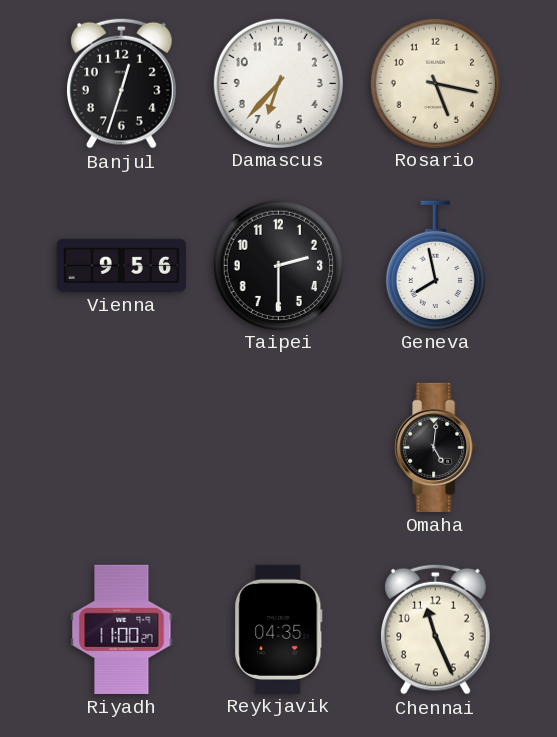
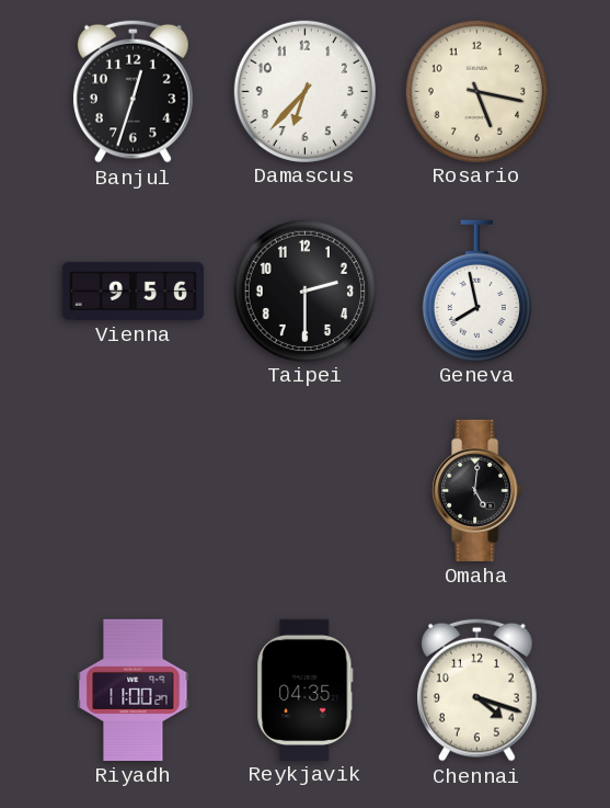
Chennai: 11:26 -> 4:18
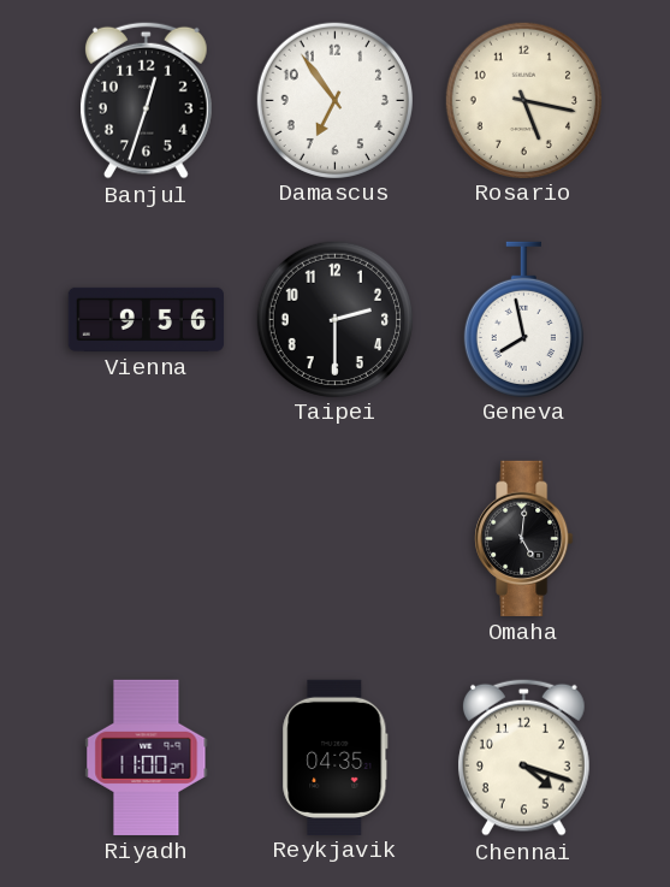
Damascus: 6:37 -> 6:54
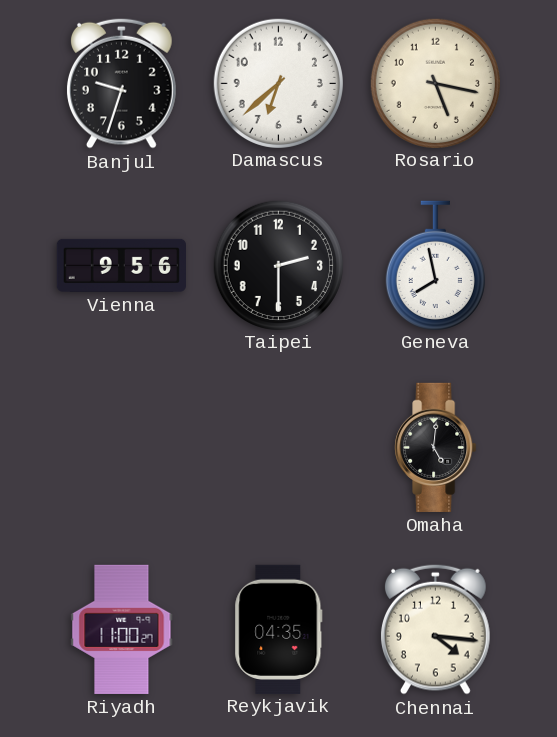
Banjul: 12:33 -> 9:33
Damascus: 6:54 -> 6:38
Chennai: 4:18 -> 4:16
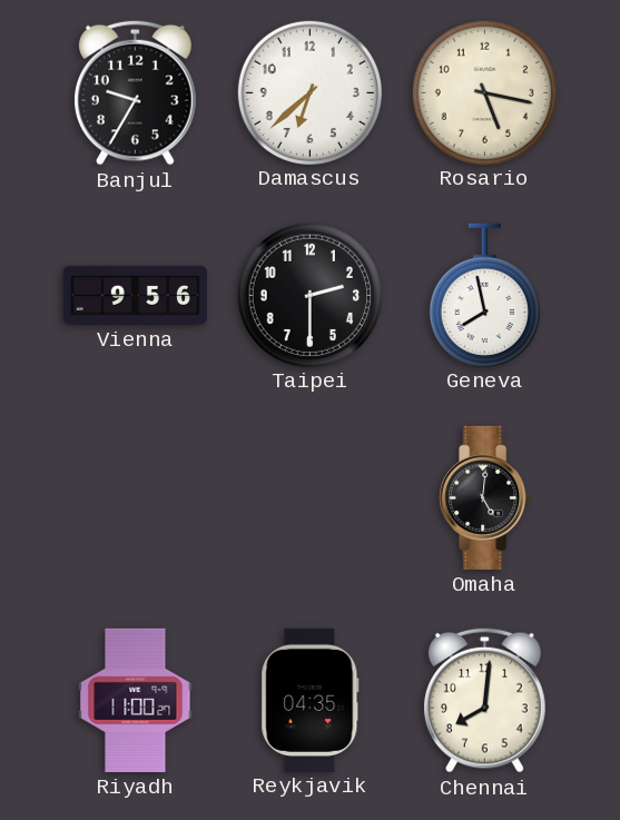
Banjul: 9:33 -> 9:35
Chennai: 4:16 -> 8:01
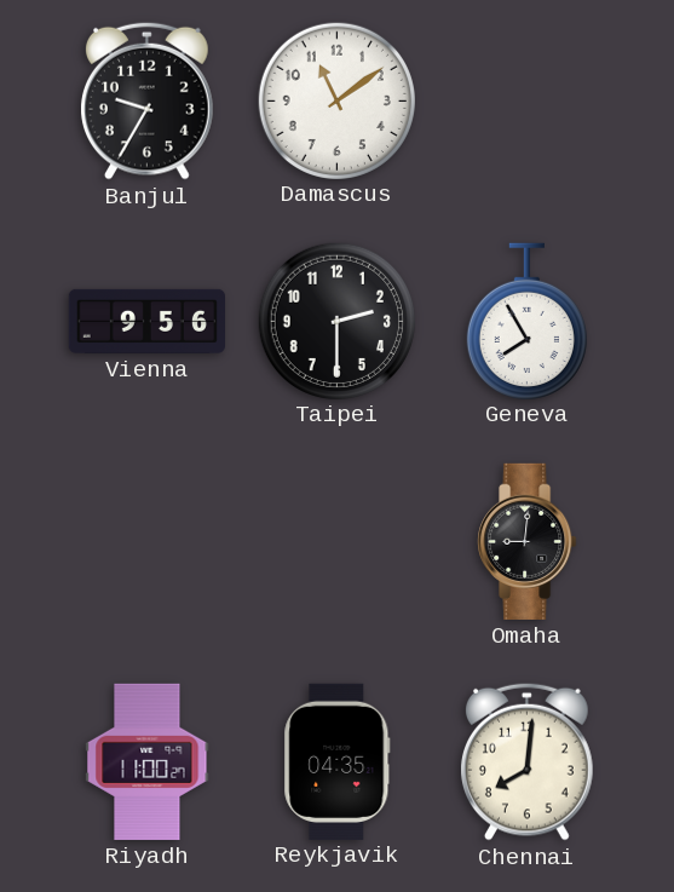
Damascus: 6:38 -> 11:09
Rosario: 5:17 -> none
Geneva: 7:58 -> 7:55
Omaha: 5:01 -> 9:01
